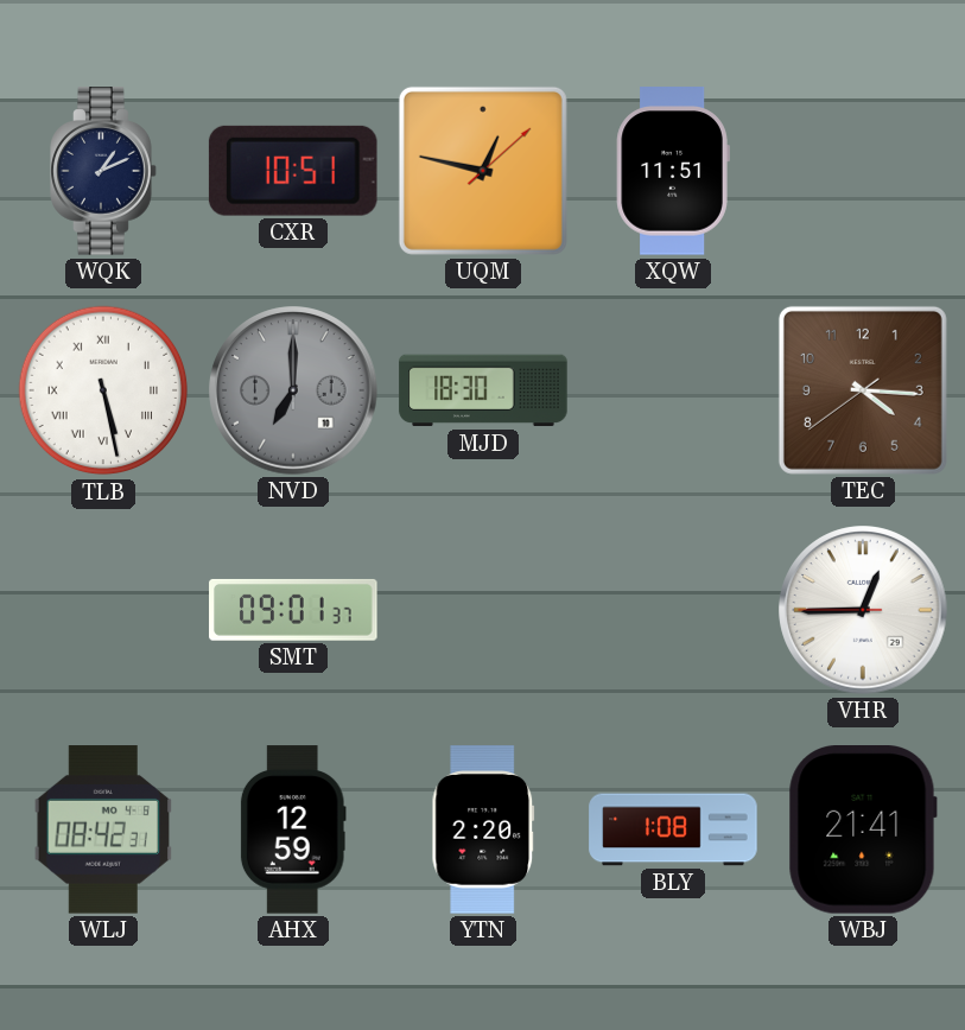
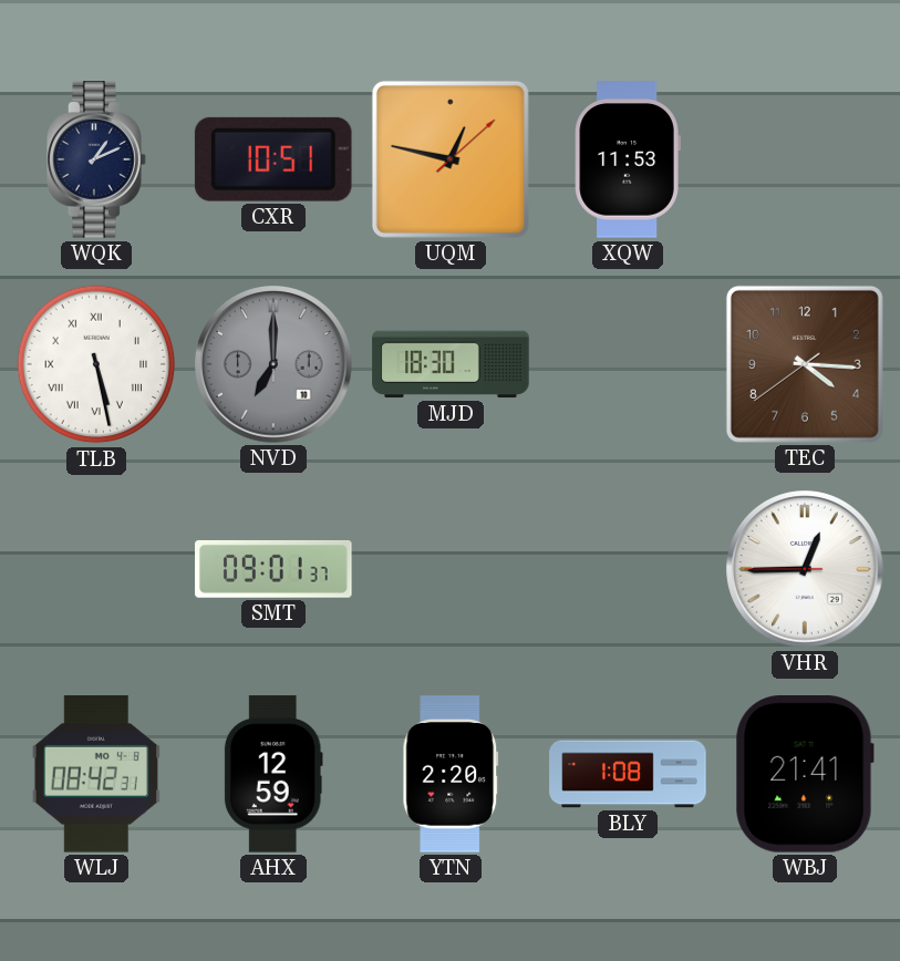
XQW: 11:51 -> 11:53
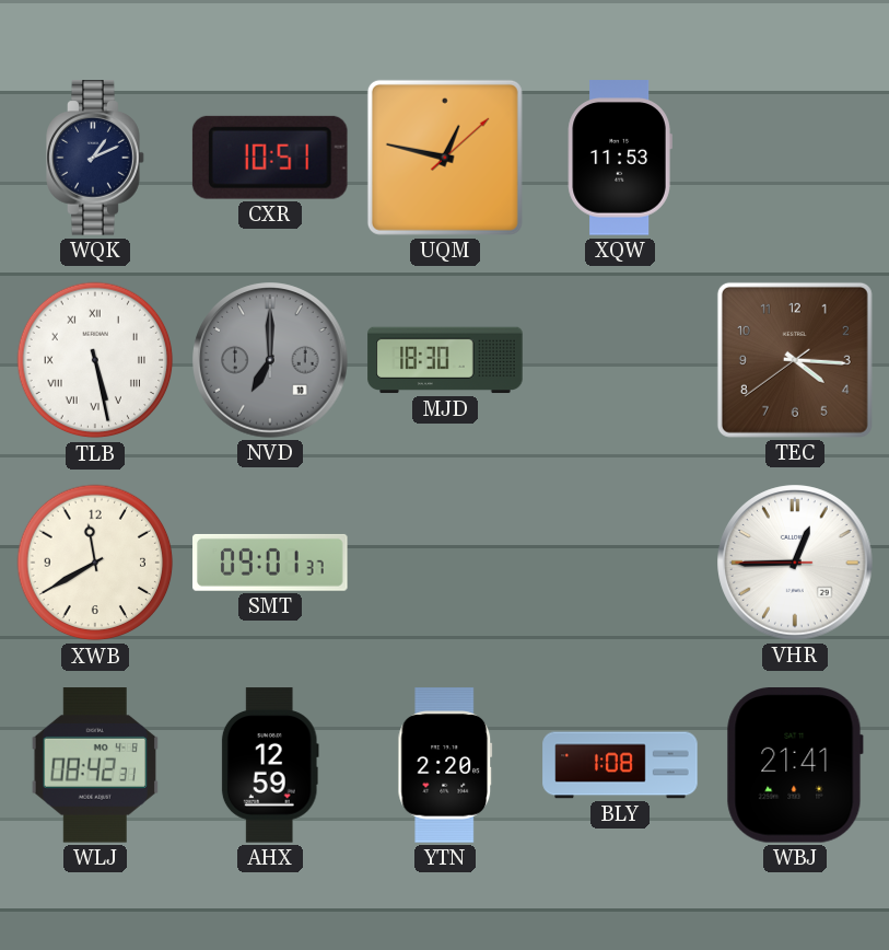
XWB: none -> 11:40
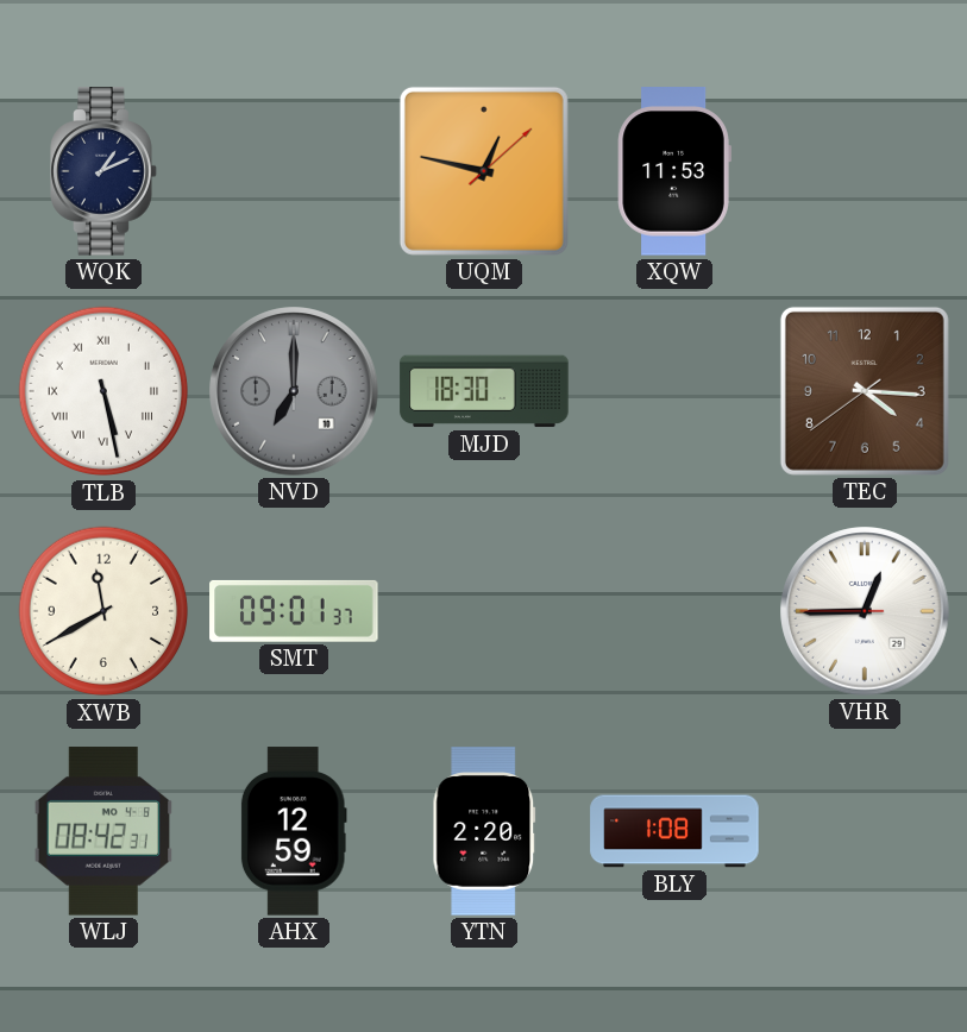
CXR: 10:51 -> none
WBJ: 21:41 -> none
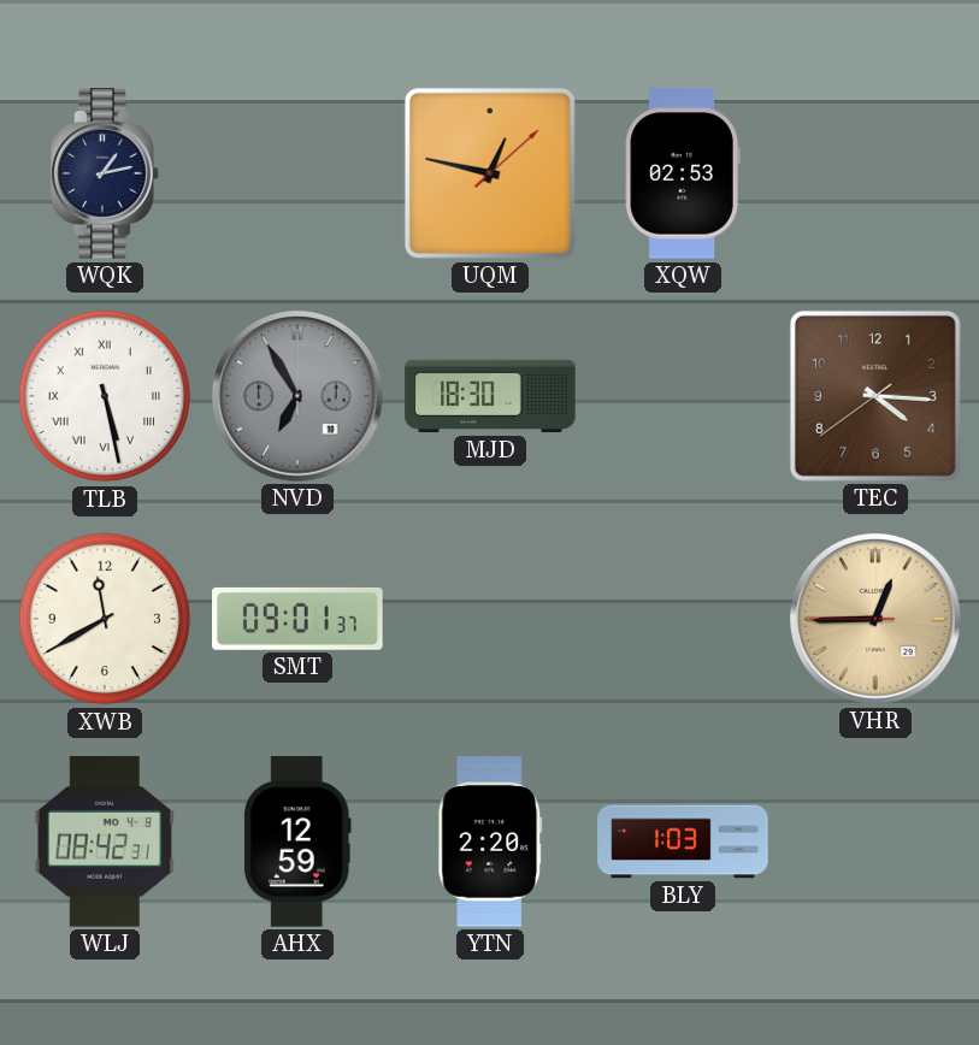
WQK: 1:11 -> 1:13
XQW: 11:53 -> 02:53
NVD: 7:00 -> 6:55
VHR dial: white -> champagne
BLY: 1:08 -> 1:03
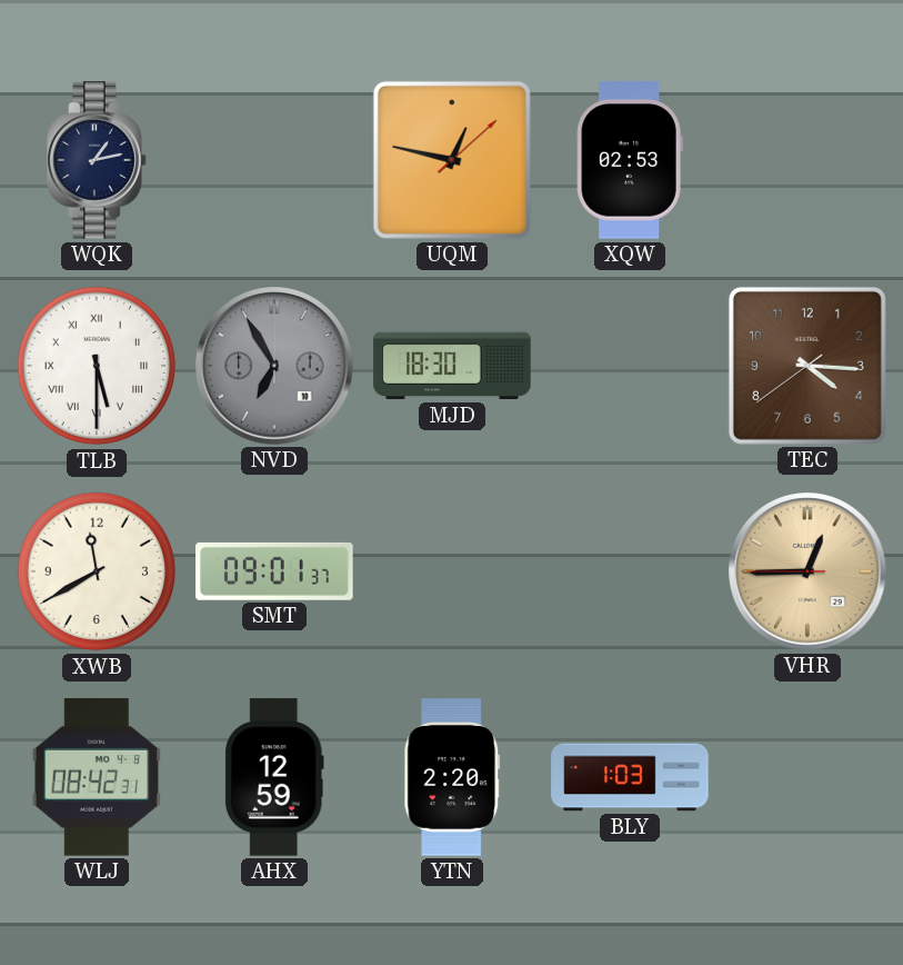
TLB: 5:28 -> 5:30
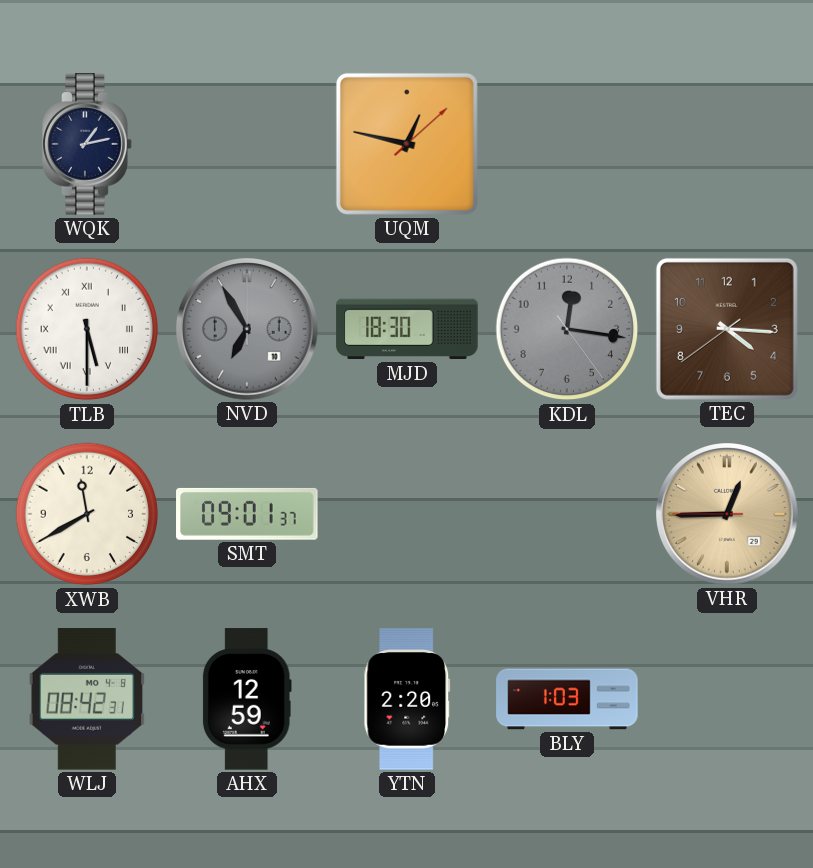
XQW: 02:53 -> none
KDL: none -> 12:16
